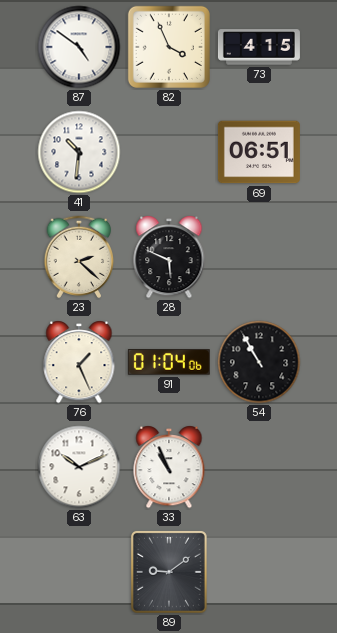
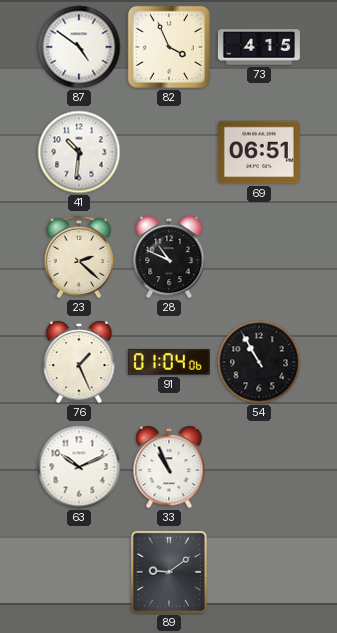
28: 5:49 -> 10:49
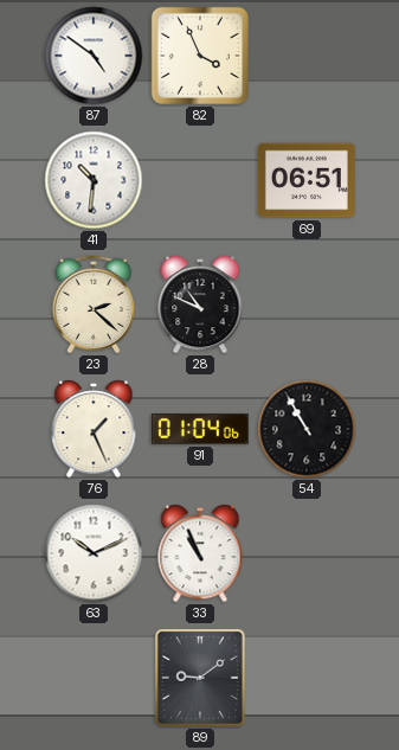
73: 4:15 -> none
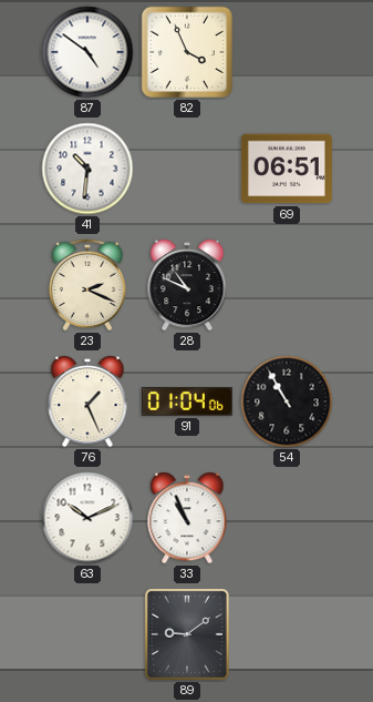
23: 2:22 -> 2:19
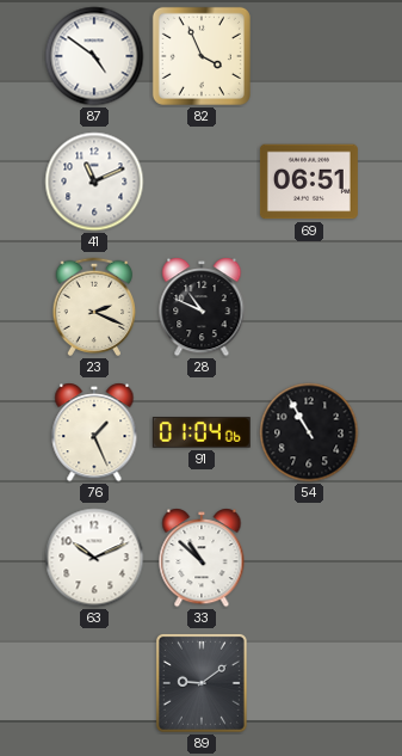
41: 10:31 -> 11:11
33: 10:56 -> 10:52
